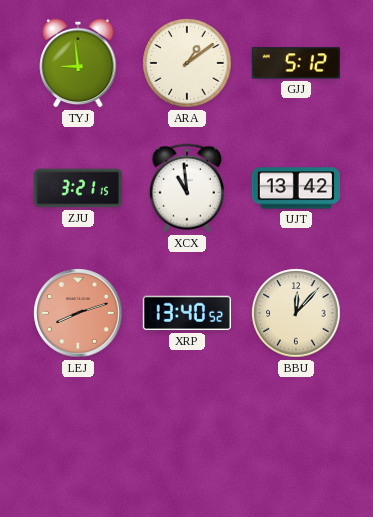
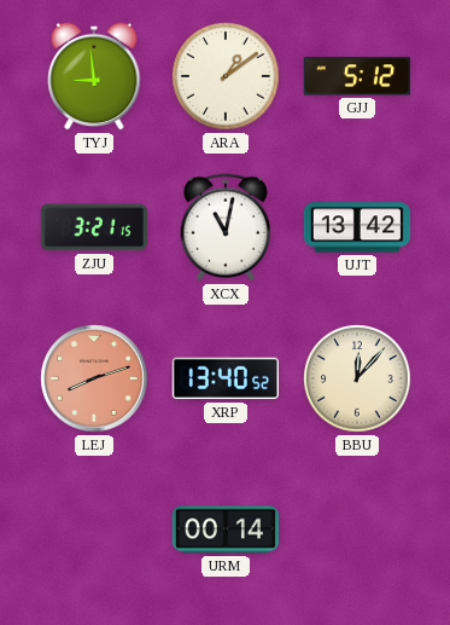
XCX: 10:59 -> 11:02
URM: none -> 00:14
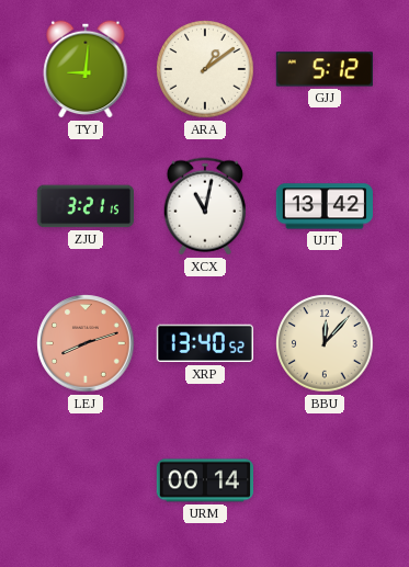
TYJ: 8:59 -> 9:01
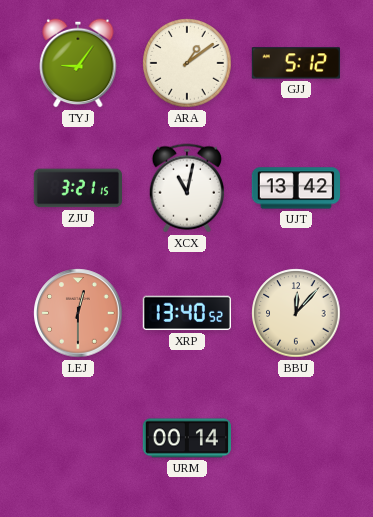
TYJ: 9:01 -> 9:06
LEJ: 8:12 -> 12:30
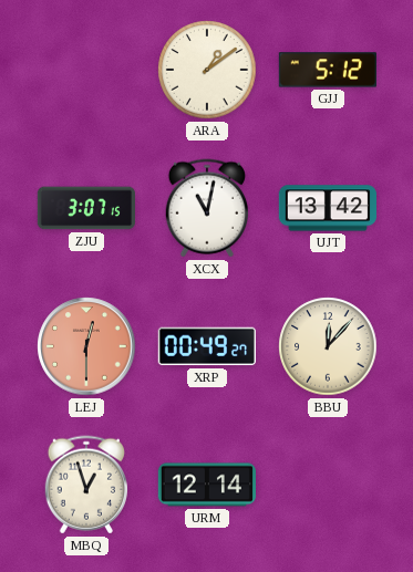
TYJ: 9:06 -> none
ZJU: 3:21 -> 3:07
XRP: 13:40 -> 00:49
MBQ: none -> 12:57
URM: 00:14 -> 12:14
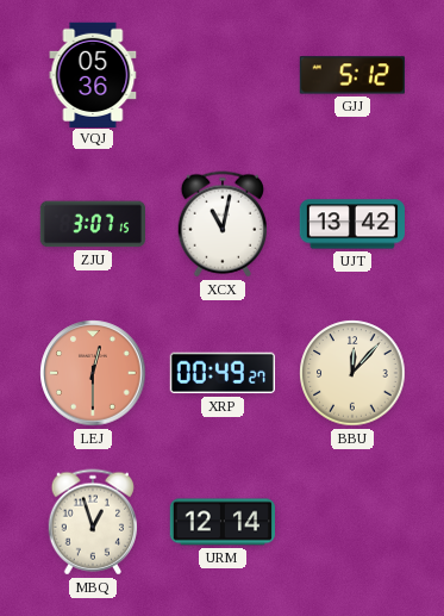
VQJ: none -> 05:36
ARA: 1:09 -> none
